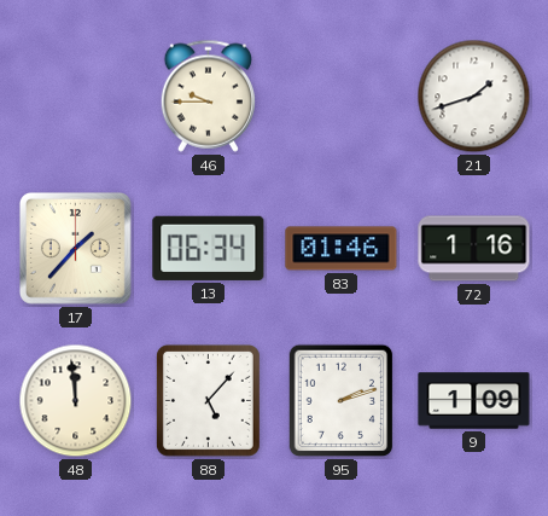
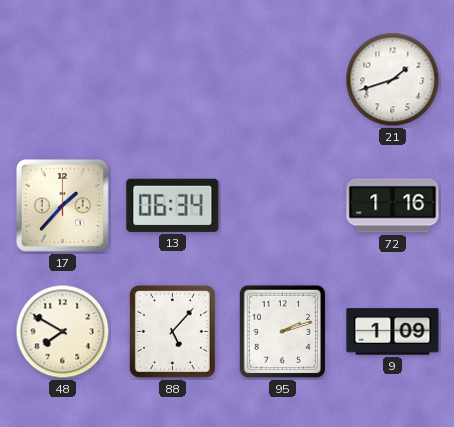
46: 9:45 -> none
83: 01:46 -> none
48: 11:59 -> 7:50
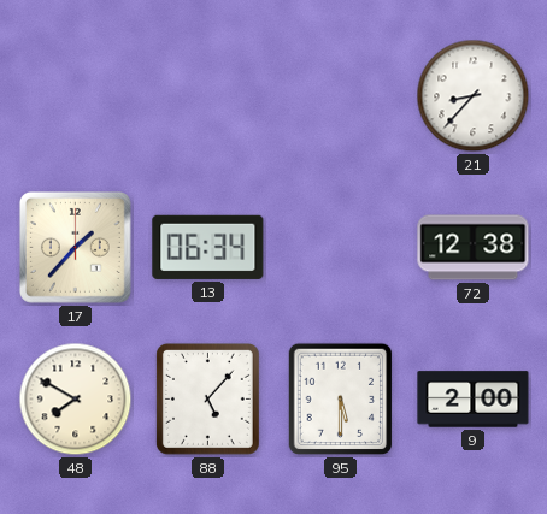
21: 1:42 -> 8:37
72: 1:16 -> 12:38
95: 2:12 -> 5:30
9: 1:09 -> 2:00
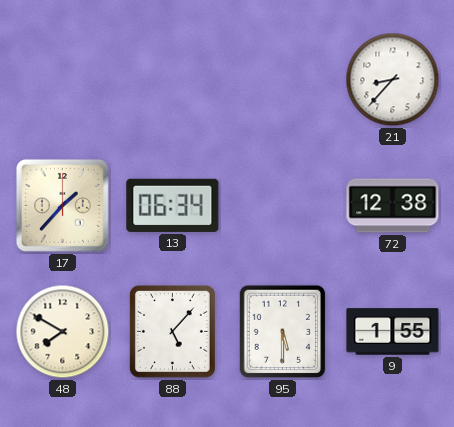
9: 2:00 -> 1:55
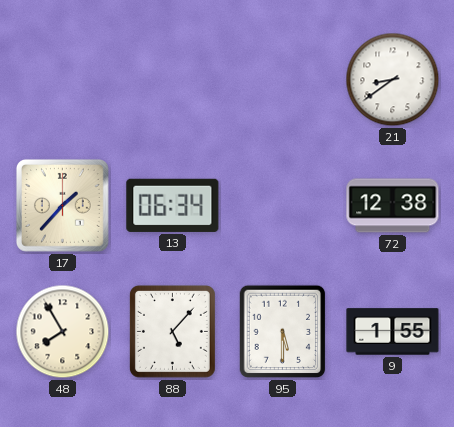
21: 8:37 -> 8:39
48: 7:50 -> 7:55
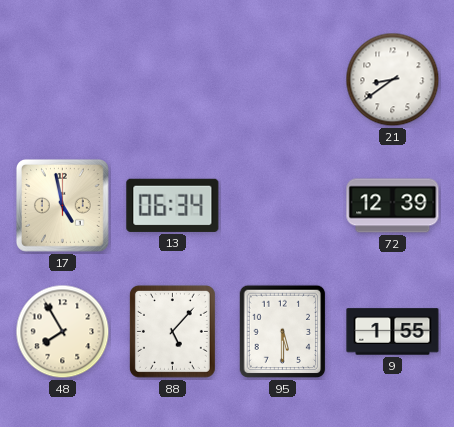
17: 1:37 -> 4:58
72: 12:38 -> 12:39
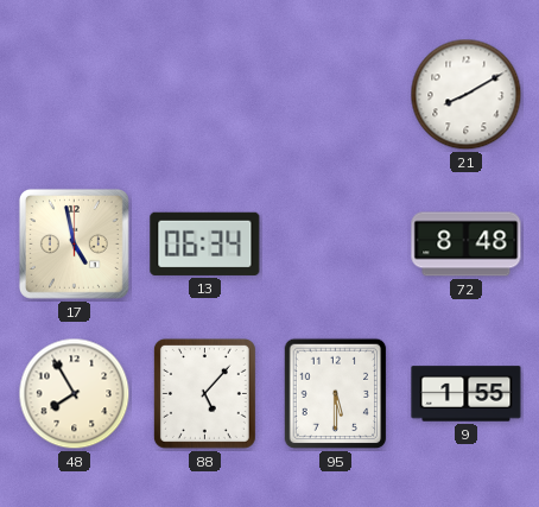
21: 8:39 -> 8:10
72: 12:39 -> 8:48
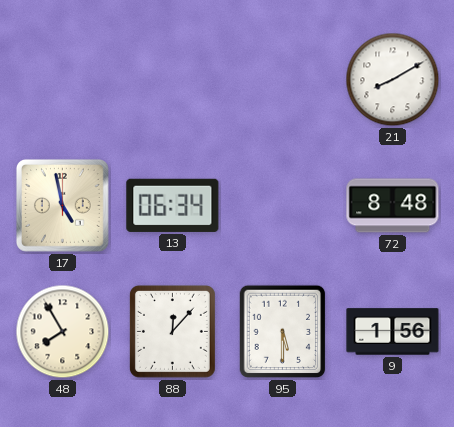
88: 5:07 -> 12:07
9: 1:55 -> 1:56
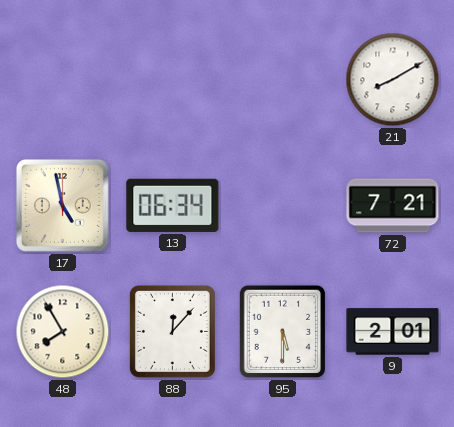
72: 8:48 -> 7:21
9: 1:56 -> 2:01
